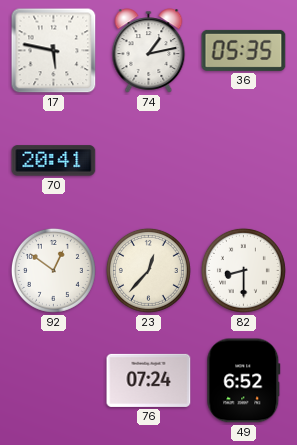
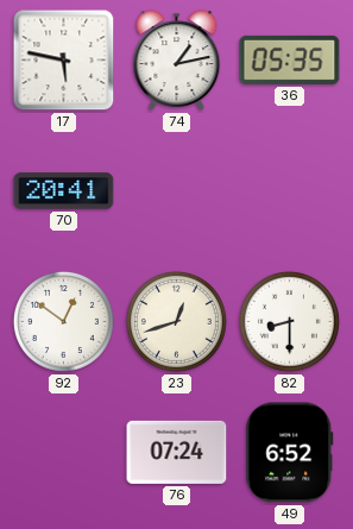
23: 12:37 -> 12:42
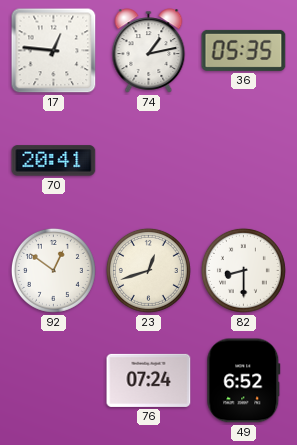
17: 5:47 -> 12:46
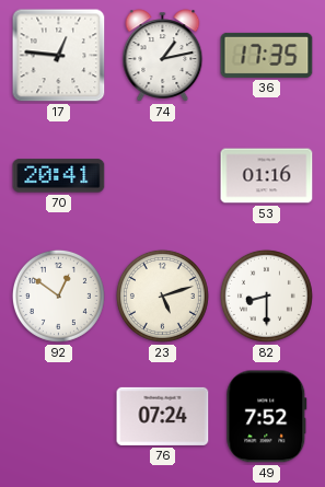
36: 05:35 -> 17:35
53: none -> 01:16
23: 12:42 -> 5:12
49: 6:52 -> 7:52
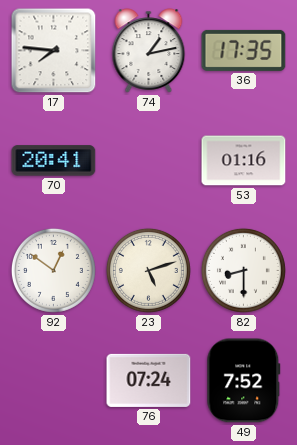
17: 12:46 -> 7:46
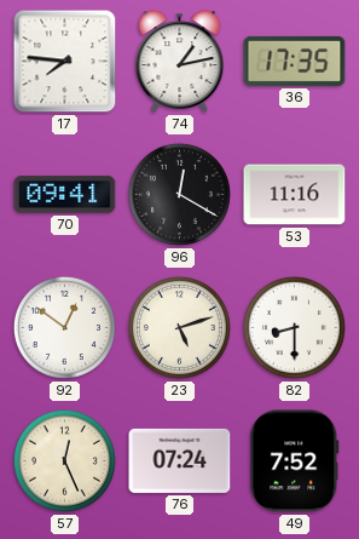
70: 20:41 -> 09:41
96: none -> 12:20
53: 01:16 -> 11:16
57: none -> 12:26
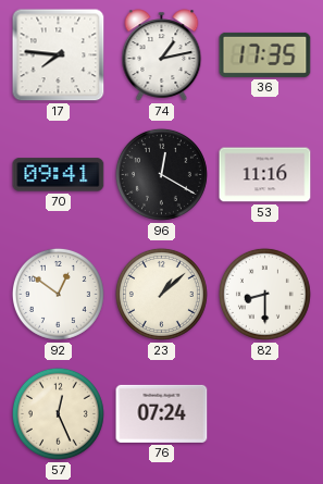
23: 5:12 -> 1:08
49: 7:52 -> none
